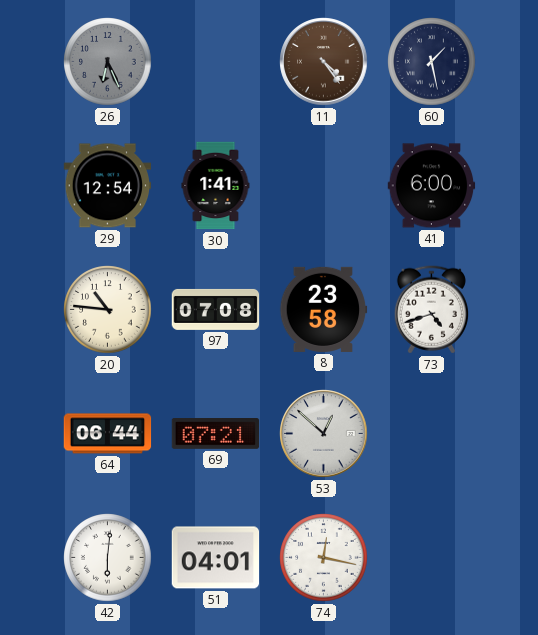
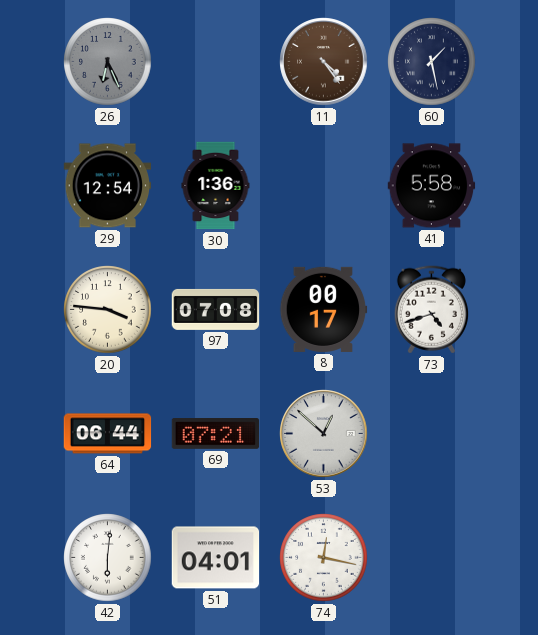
30: 1:41 -> 1:36
41: 6:00 -> 5:58
20: 10:46 -> 3:46
8: 23:58 -> 00:17
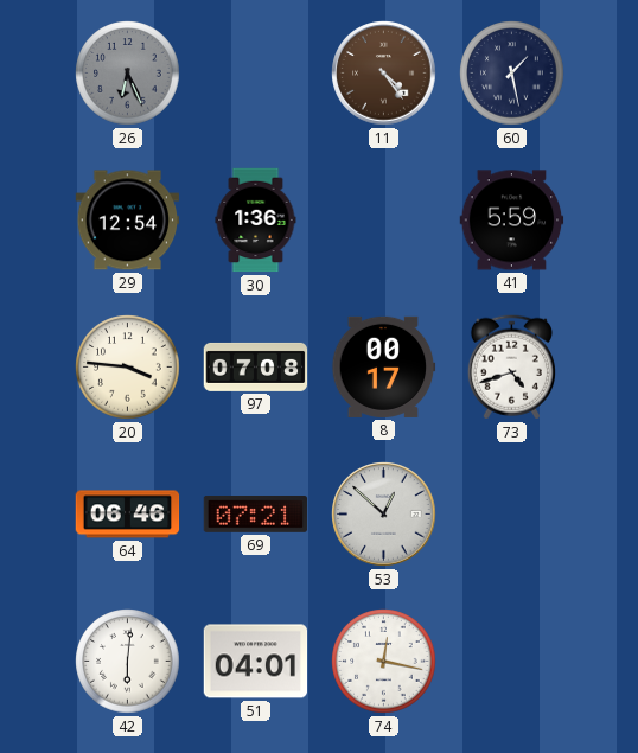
41: 5:58 -> 5:59
64: 06:44 -> 06:46
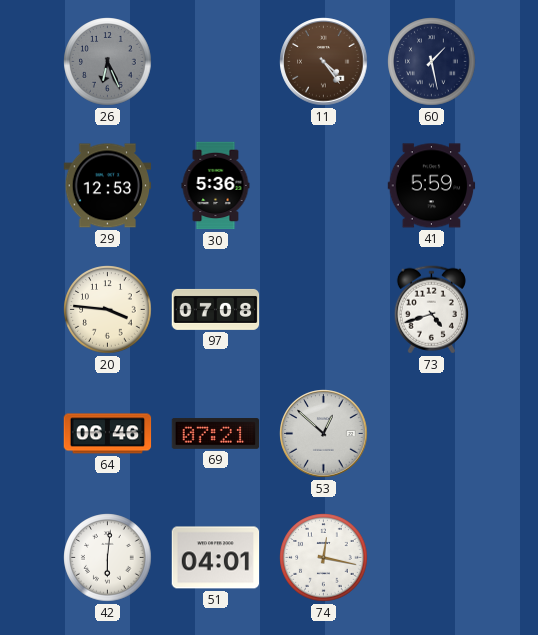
29: 12:54 -> 12:53
30: 1:36 -> 5:36
8: 00:17 -> none
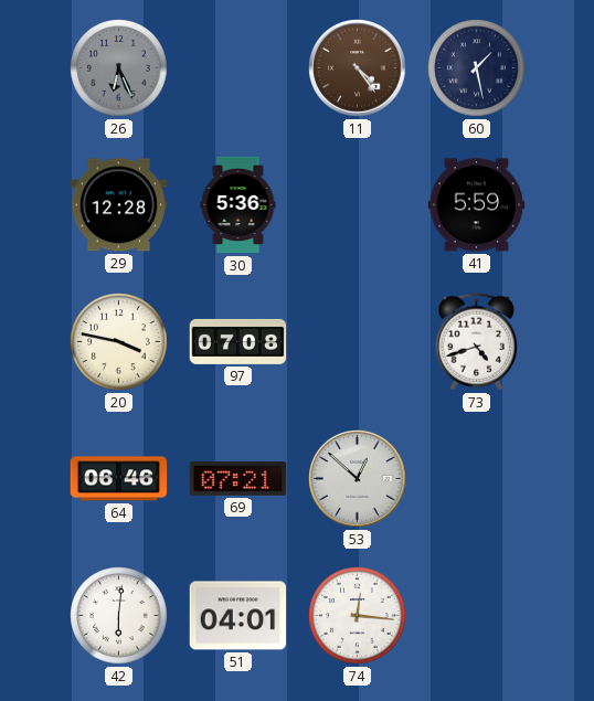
29: 12:53 -> 12:28
20: 3:46 -> 3:47
74: 12:17 -> 12:16
